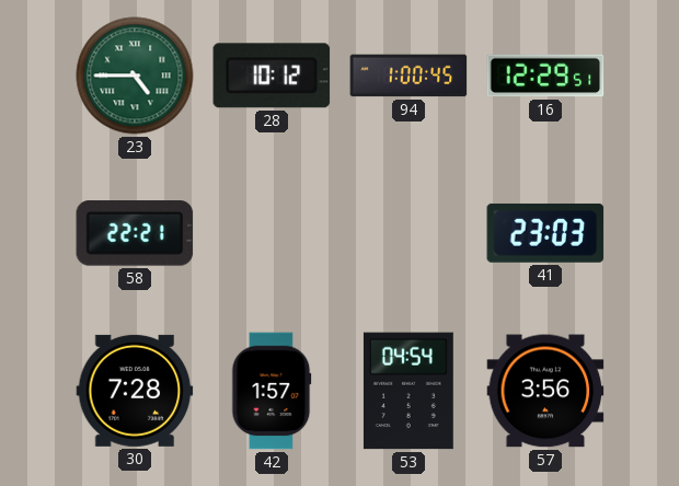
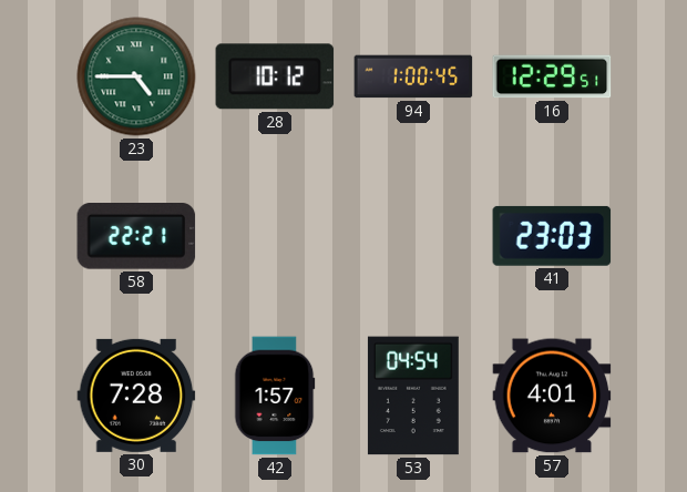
57: 3:56 -> 4:01
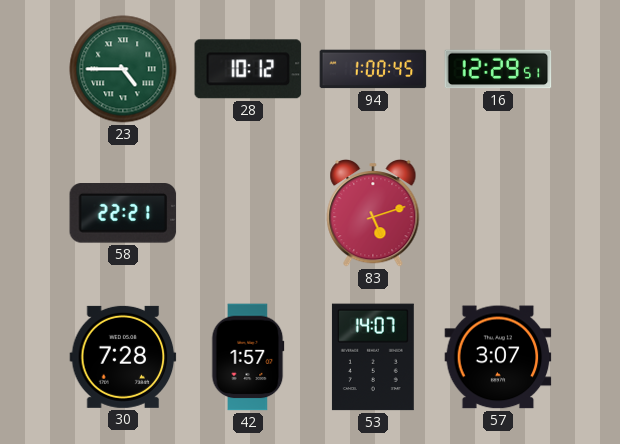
83: none -> 5:12
41: 23:03 -> none
53: 04:54 -> 14:07
57: 4:01 -> 3:07
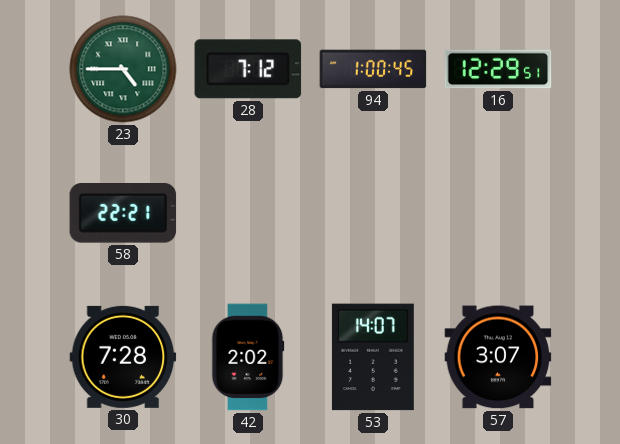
28: 10:12 -> 7:12
83: 5:12 -> none
42: 1:57 -> 2:02
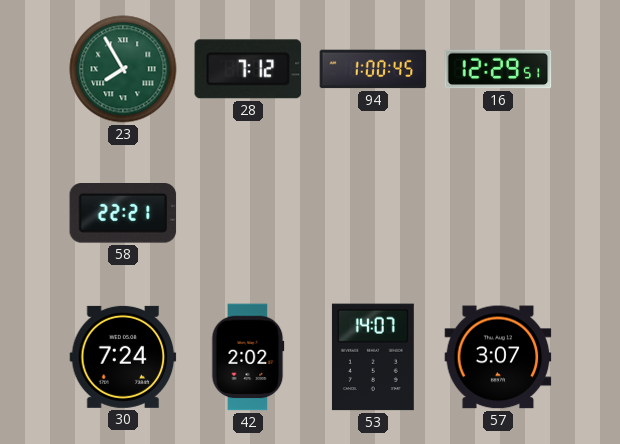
23: 4:45 -> 7:55
30: 7:28 -> 7:24
